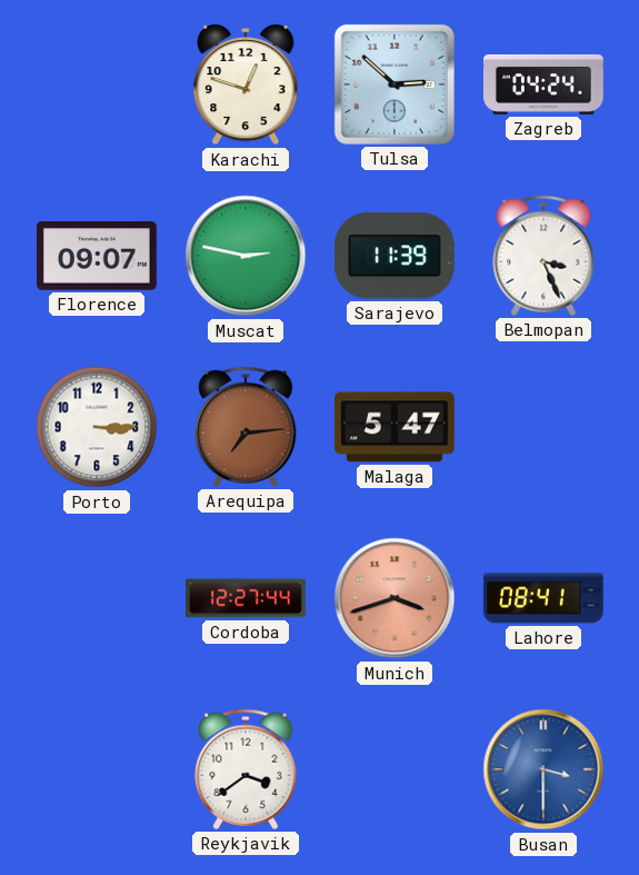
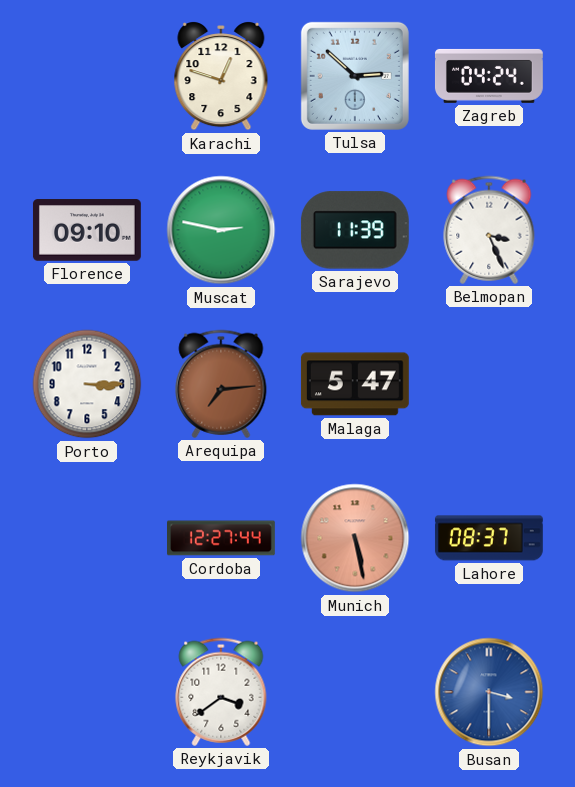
Florence: 09:07 -> 09:10
Munich: 3:42 -> 5:28
Lahore: 08:41 -> 08:37
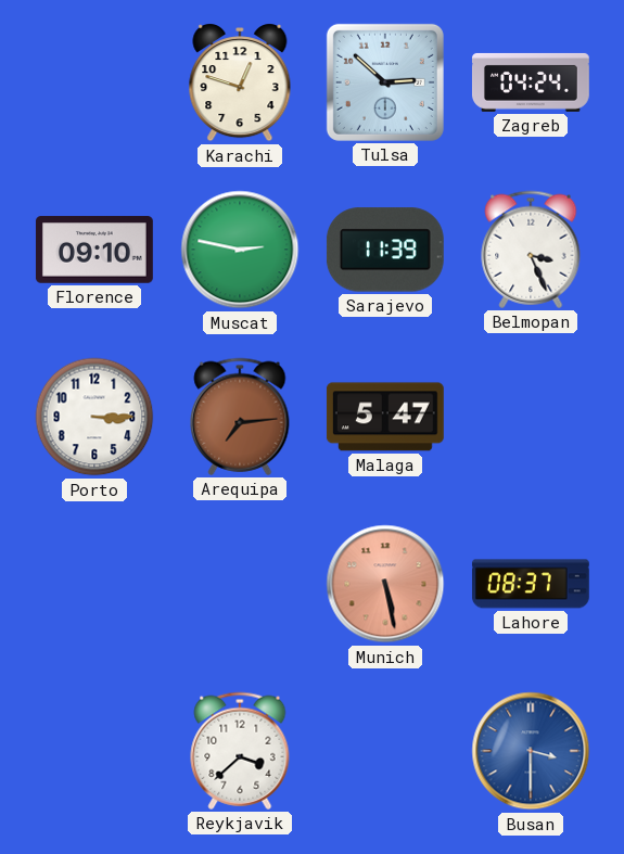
Cordoba: 12:27 -> none
Reykjavik: 3:39 -> 3:38
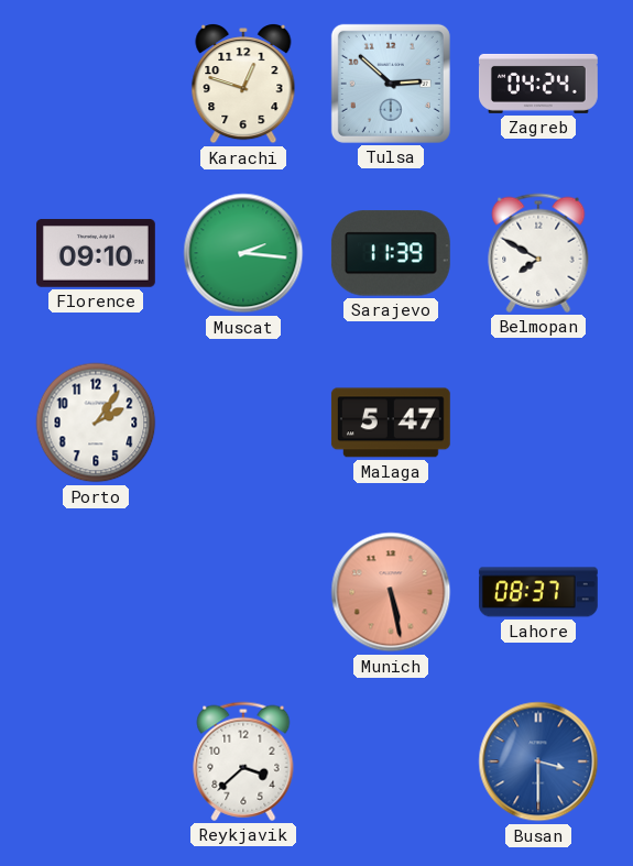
Muscat: 2:47 -> 2:16
Belmopan: 3:26 -> 7:50
Porto: 3:15 -> 2:06
Arequipa: 7:14 -> none
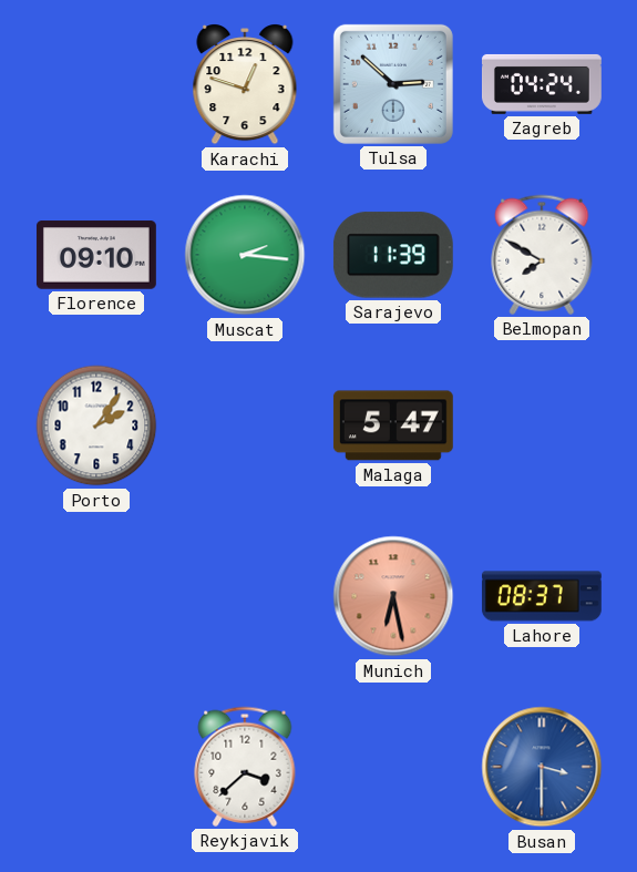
Munich: 5:28 -> 6:28
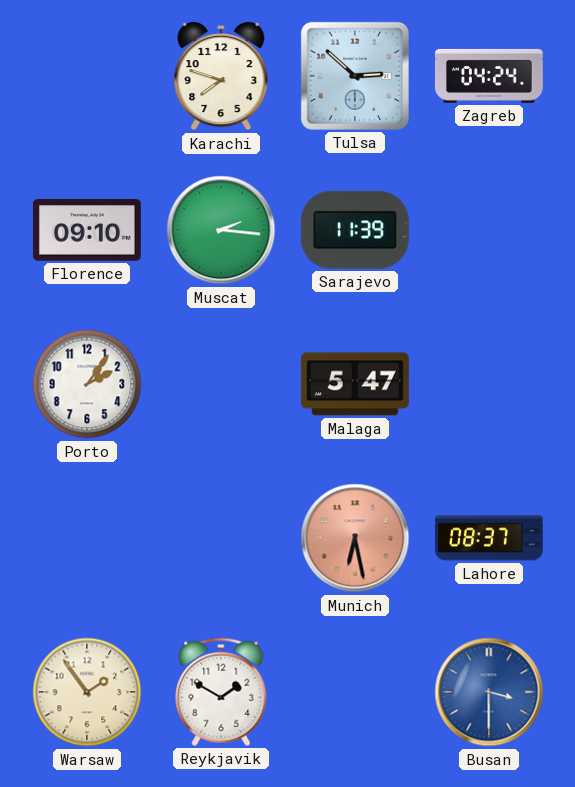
Karachi: 12:48 -> 7:48
Belmopan: 7:50 -> none
Warsaw: none -> 1:54
Reykjavik: 3:38 -> 1:50
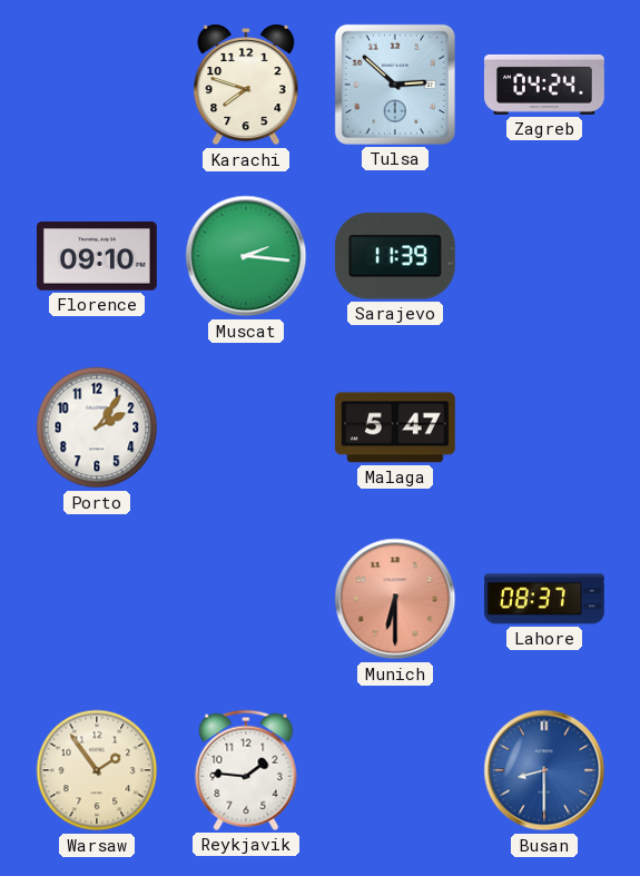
Munich: 6:28 -> 6:30
Reykjavik: 1:50 -> 1:46
Busan: 3:30 -> 8:30
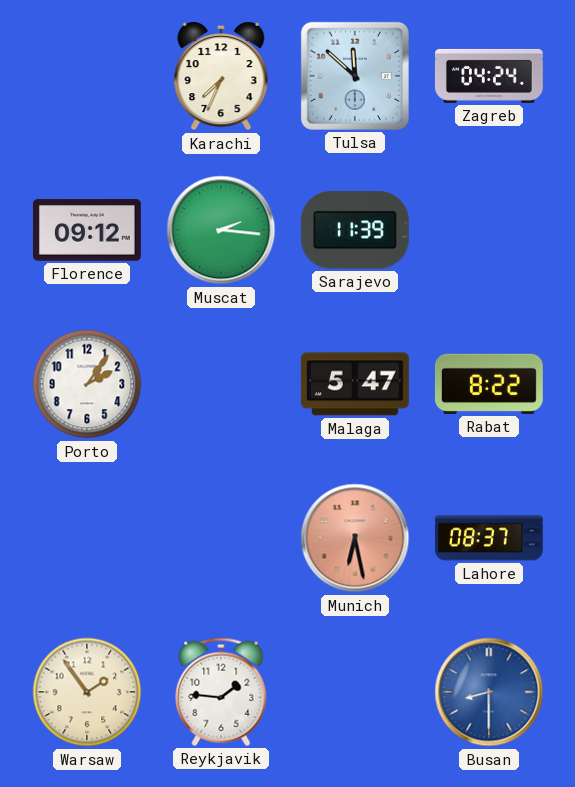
Karachi: 7:48 -> 7:34
Tulsa: 2:52 -> 11:52
Florence: 09:10 -> 09:12
Rabat: none -> 8:22
Munich: 6:30 -> 6:28
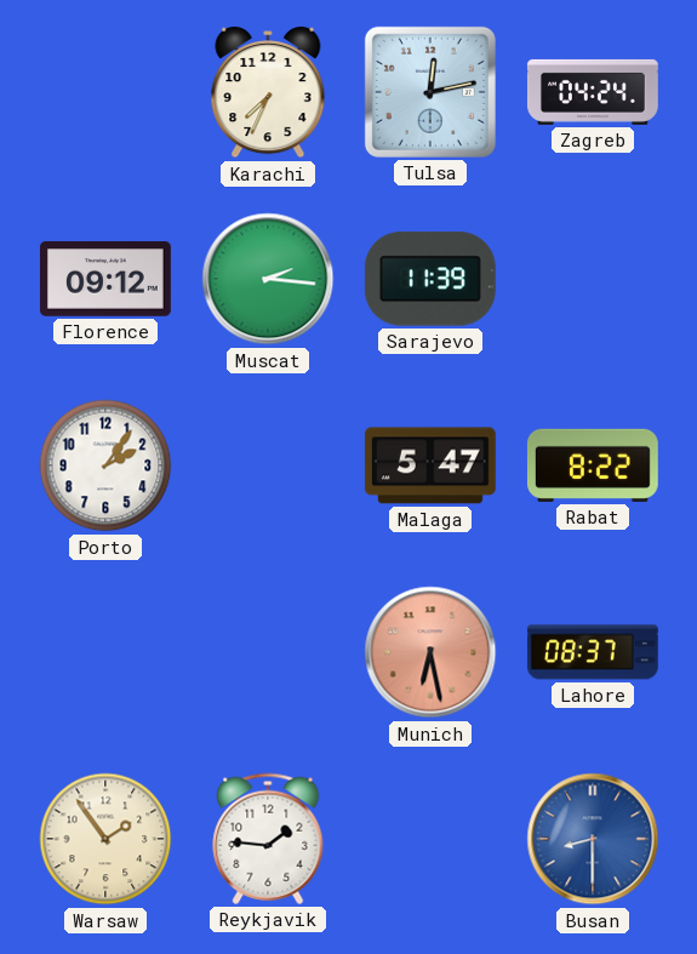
Tulsa: 11:52 -> 12:13
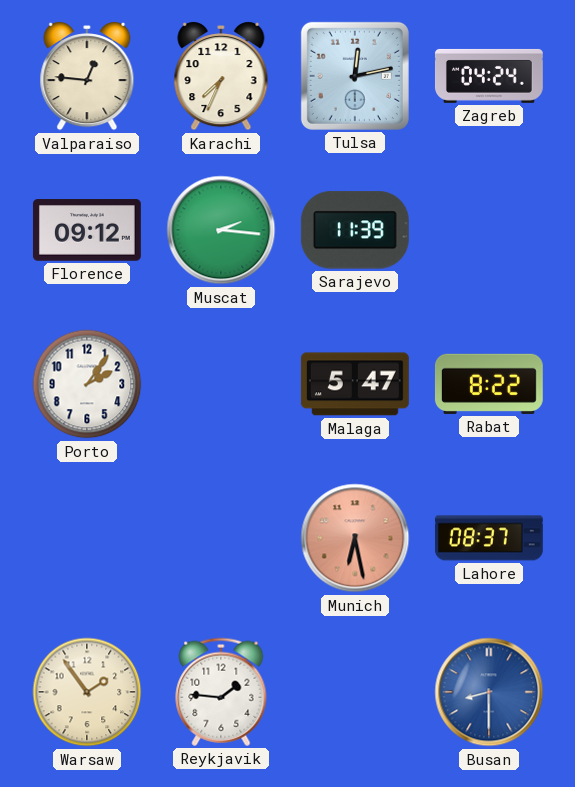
Valparaiso: none -> 12:46
